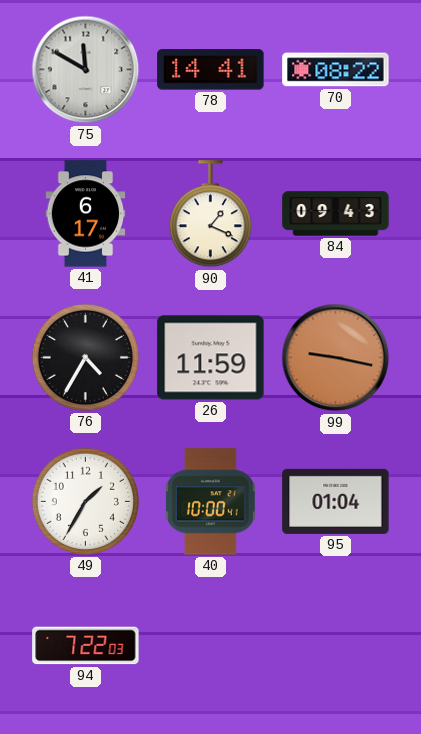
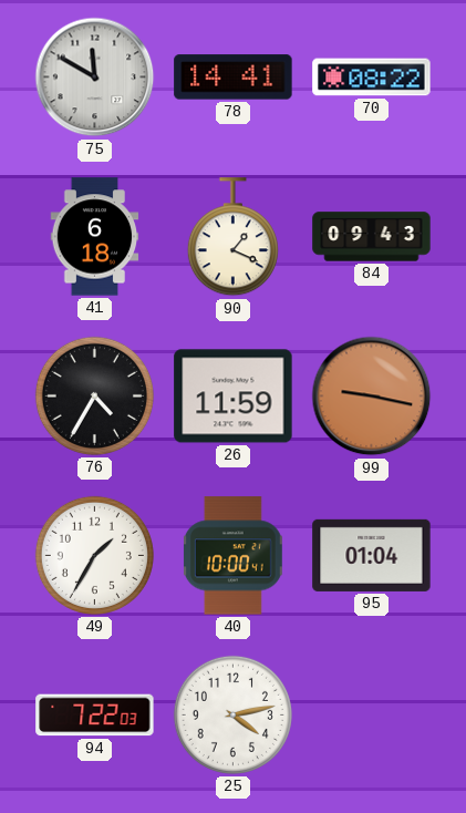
41: 6:17 -> 6:18
25: none -> 4:13
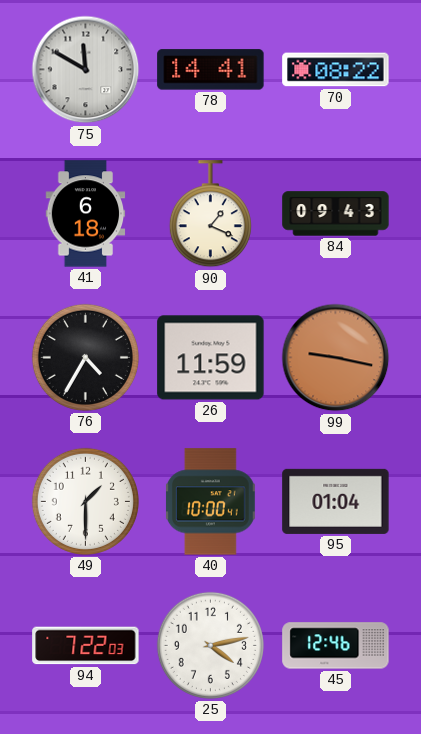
49: 1:35 -> 1:30
45: none -> 12:46
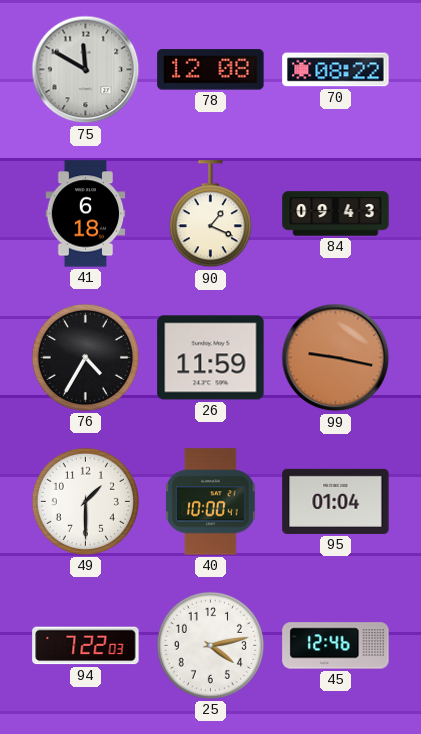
78: 14:41 -> 12:08
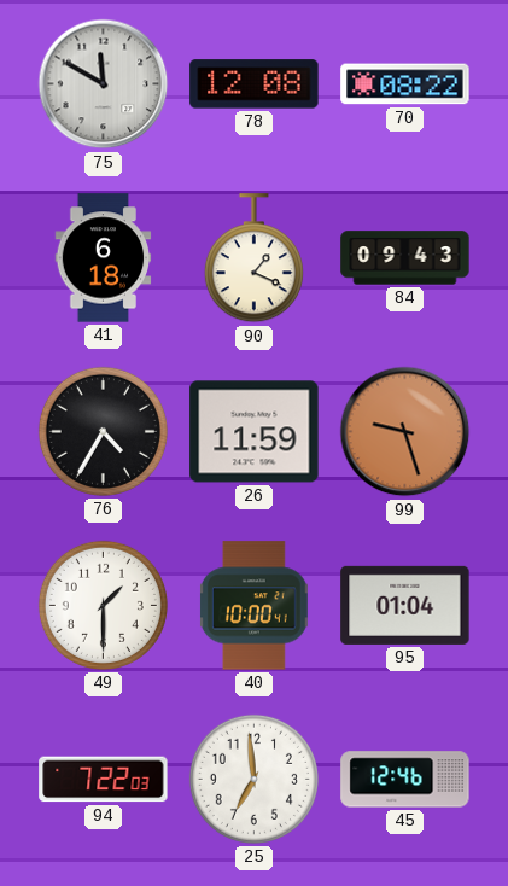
99: 9:17 -> 9:27
25: 4:13 -> 6:59
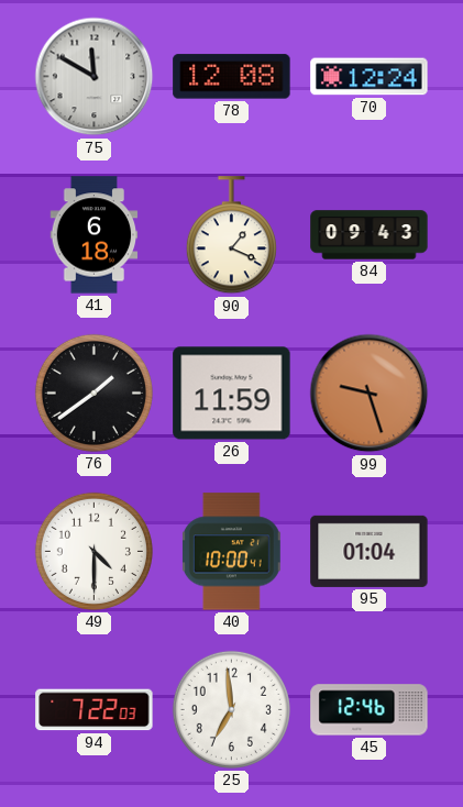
70: 08:22 -> 12:24
76: 4:35 -> 1:39
49: 1:30 -> 4:30
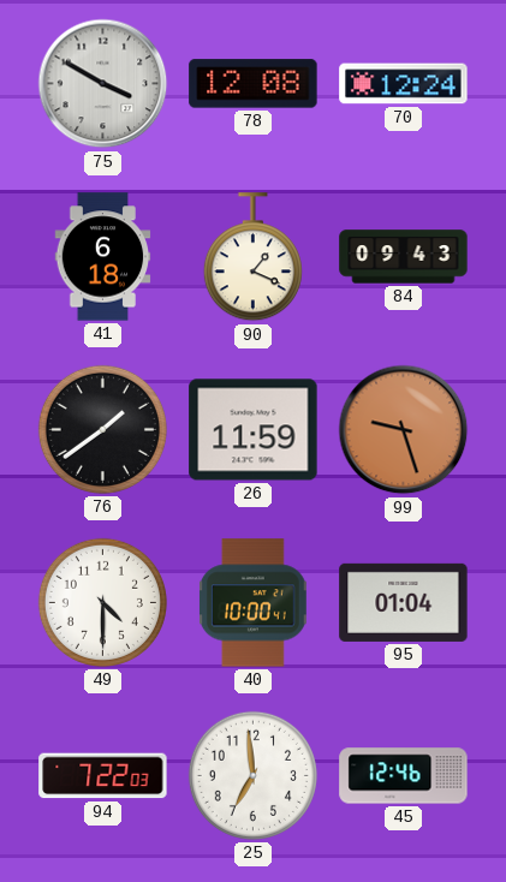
75: 11:50 -> 3:50
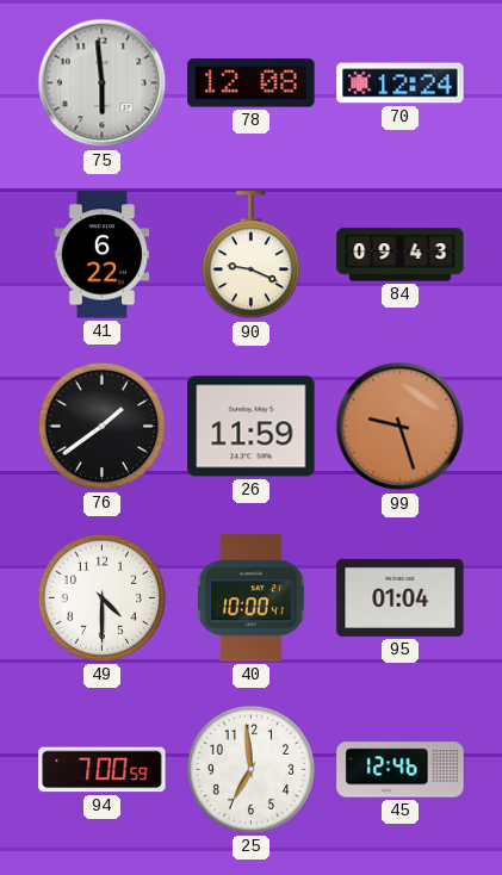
75: 3:50 -> 5:59
41: 6:18 -> 6:22
90: 1:19 -> 9:19
94: 7:22 -> 7:00
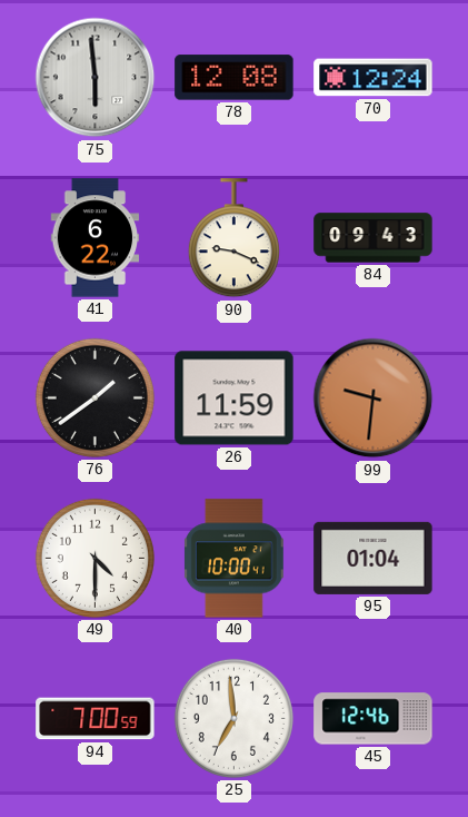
99: 9:27 -> 9:31
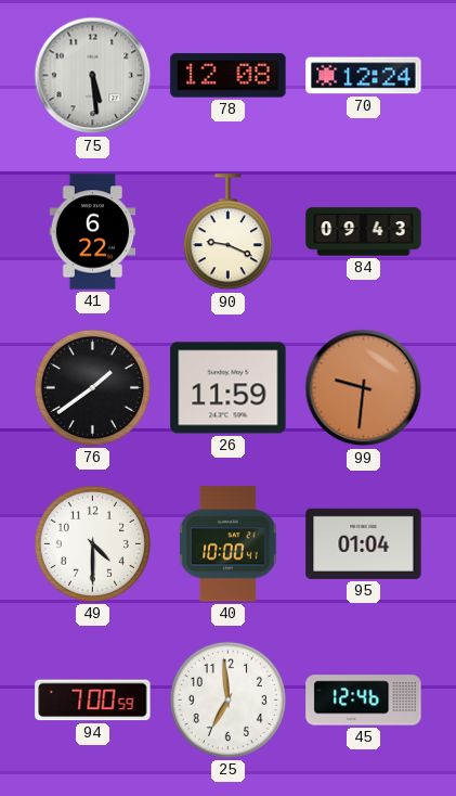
75: 5:59 -> 5:29
